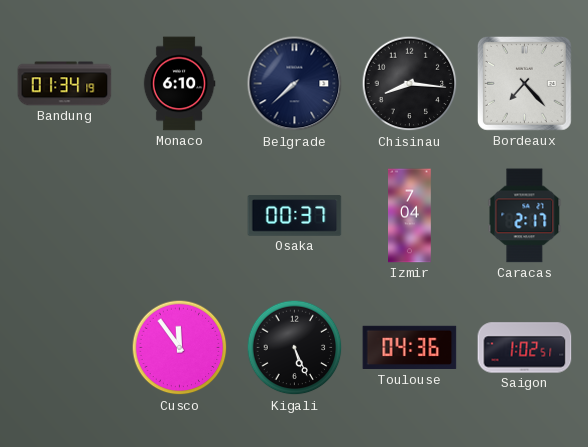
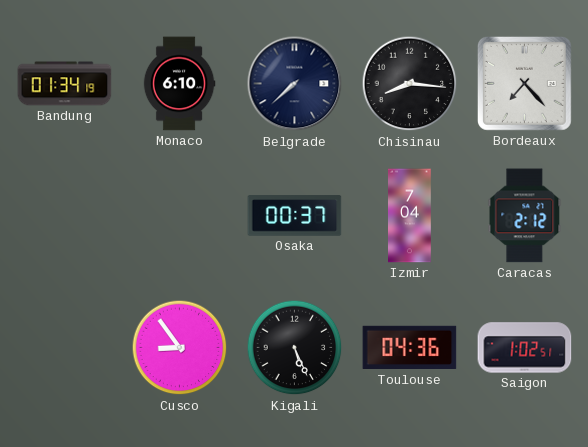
Caracas: 2:17 -> 2:12
Cusco: 11:54 -> 8:54
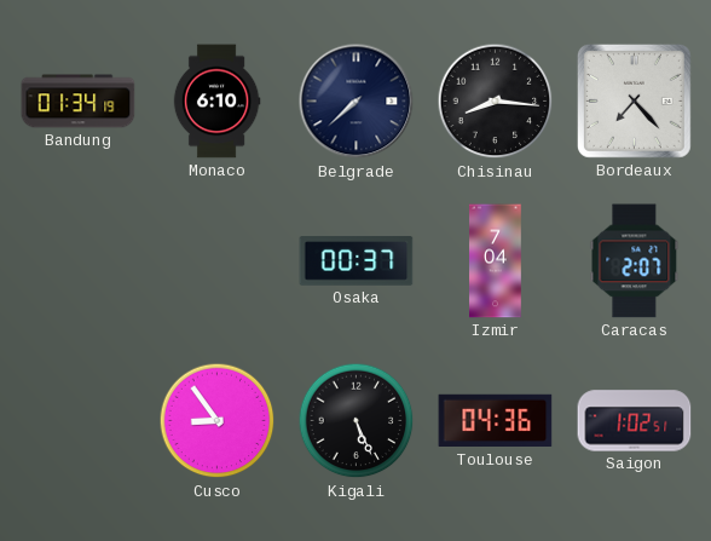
Caracas: 2:12 -> 2:07
